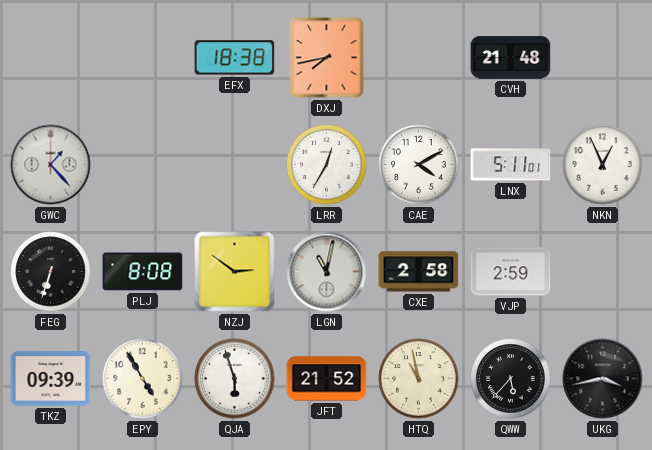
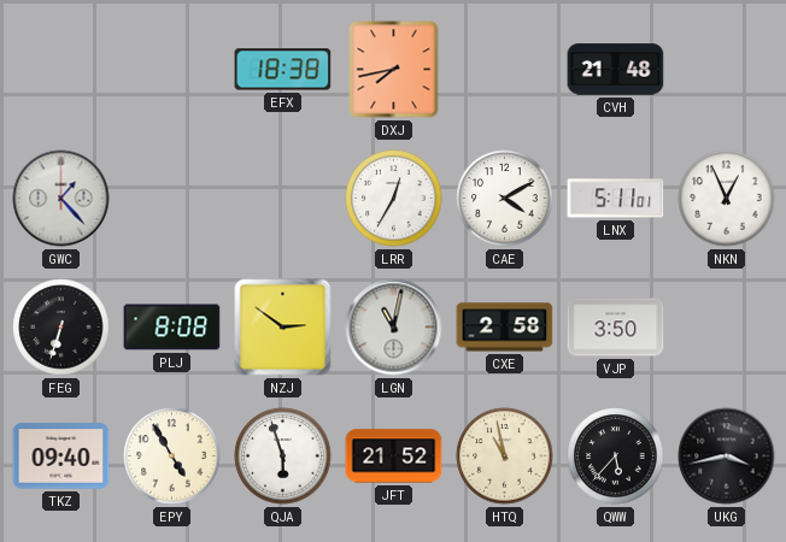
VJP: 2:59 -> 3:50
TKZ: 09:39 -> 09:40
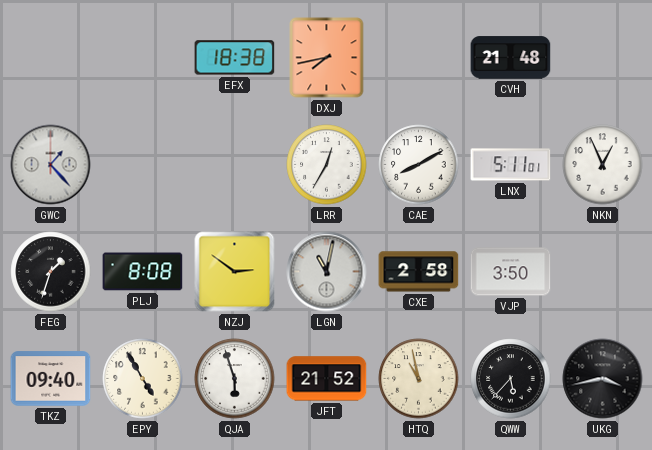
CAE: 4:10 -> 8:10
FEG: 6:33 -> 1:33
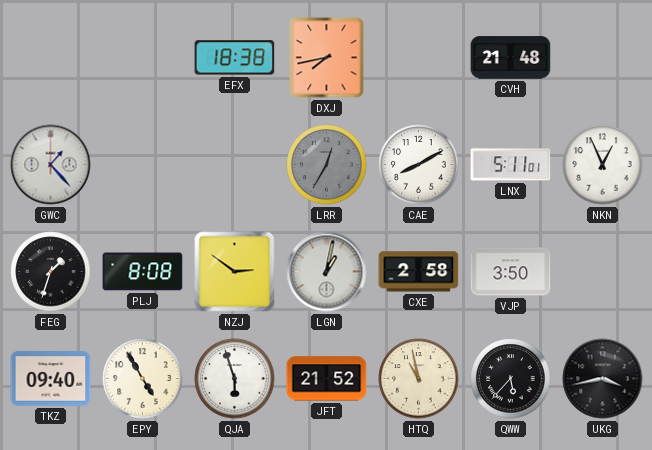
LRR dial: white -> grey
LGN: 11:02 -> 1:02
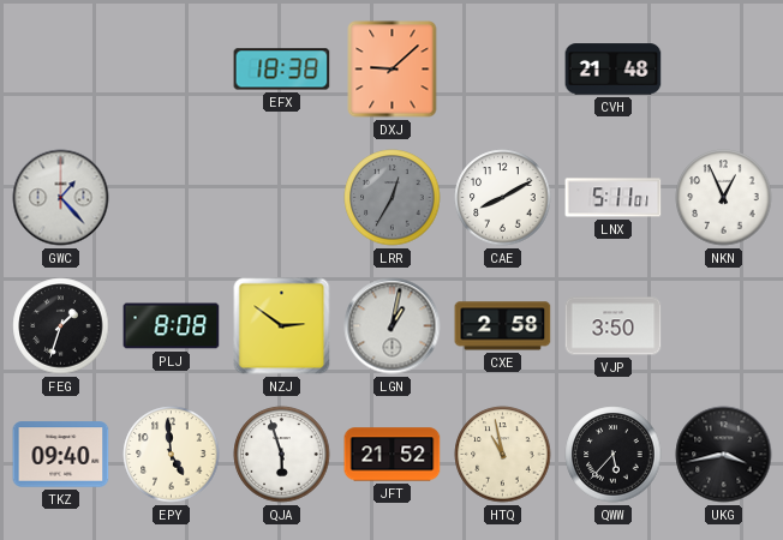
DXJ: 7:43 -> 9:08
EPY: 4:55 -> 4:59
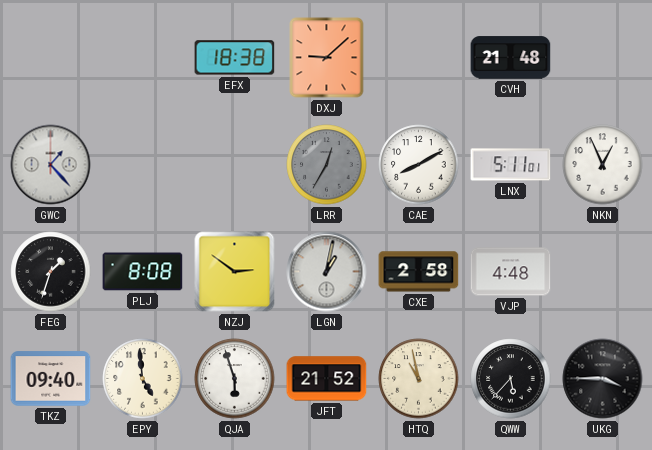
VJP: 3:50 -> 4:48
UKG: 3:43 -> 3:45
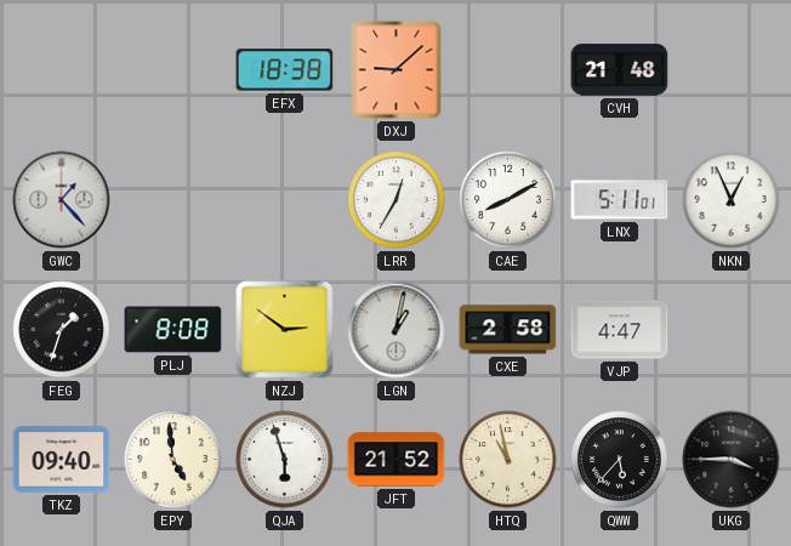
LRR dial: grey -> white
VJP: 4:48 -> 4:47
